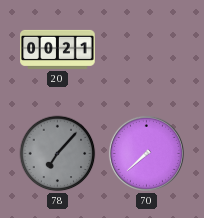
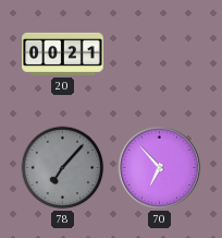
70: 7:38 -> 6:53
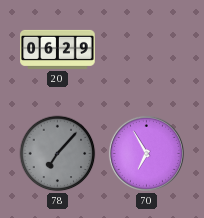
20: 00:21 -> 06:29
70: 6:53 -> 6:55
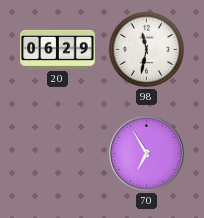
98: none -> 11:32
78: 7:07 -> none
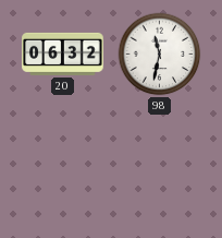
20: 06:29 -> 06:32
70: 6:55 -> none
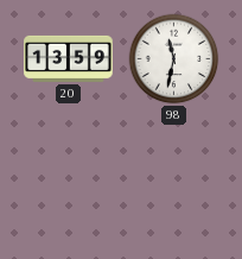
20: 06:32 -> 13:59
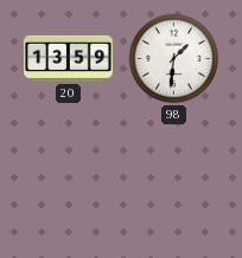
98: 11:32 -> 1:31
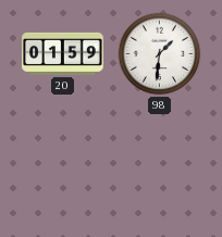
20: 13:59 -> 01:59
